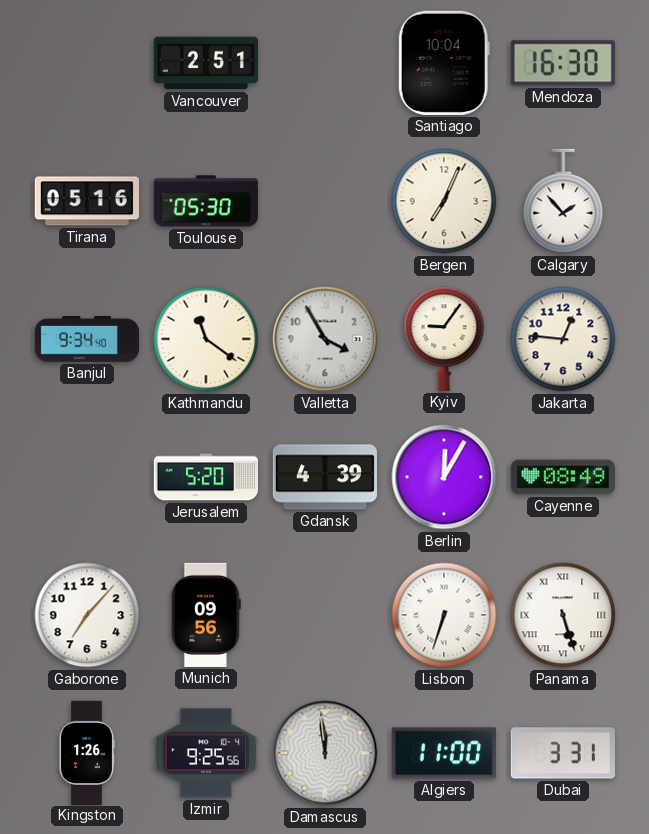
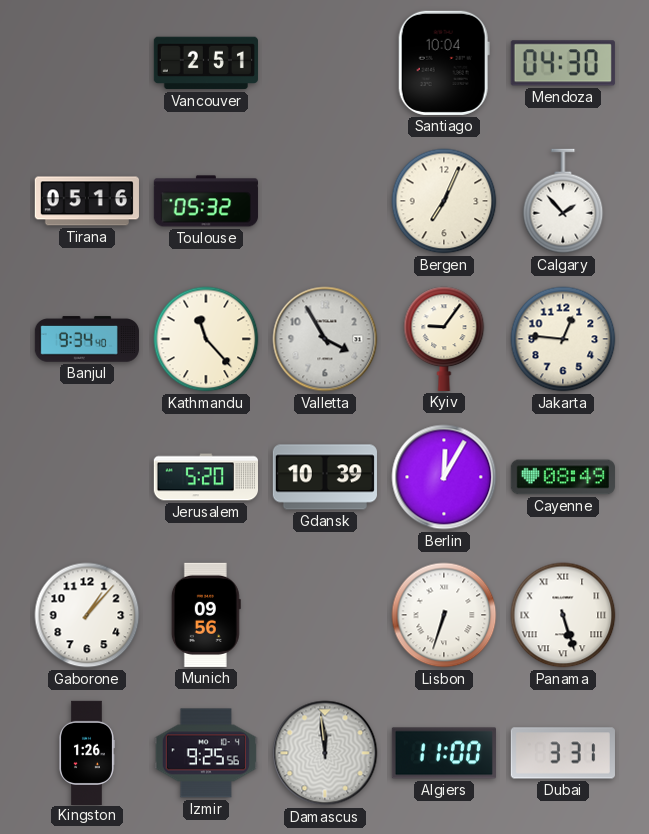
Mendoza: 16:30 -> 04:30
Toulouse: 05:30 -> 05:32
Kathmandu: 11:21 -> 11:23
Gdansk: 4:39 -> 10:39
Gaborone: 7:07 -> 1:07
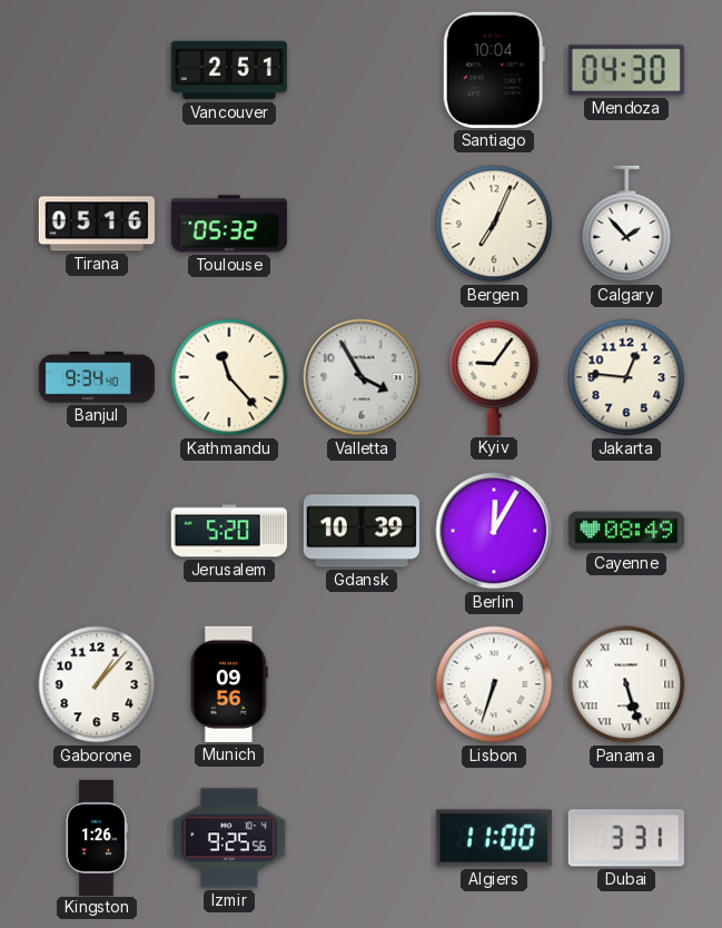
Damascus: 11:59 -> none
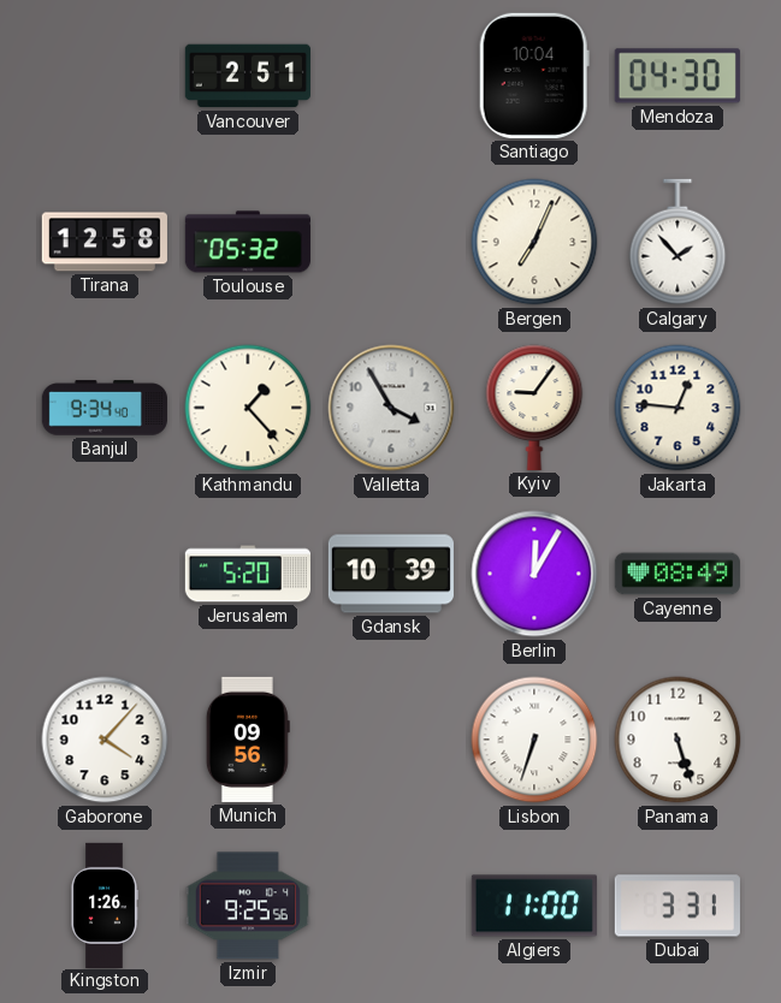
Tirana: 05:16 -> 12:58
Kathmandu: 11:23 -> 1:23
Gaborone: 1:07 -> 4:07
Panama numerals: Roman -> Arabic
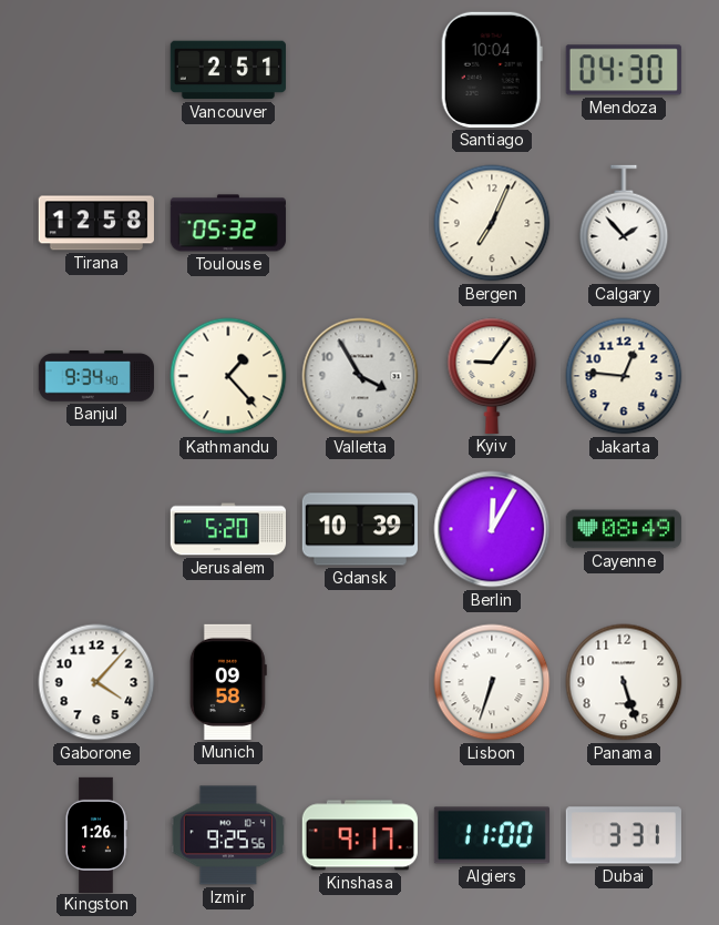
Munich: 09:56 -> 09:58
Kinshasa: none -> 9:17
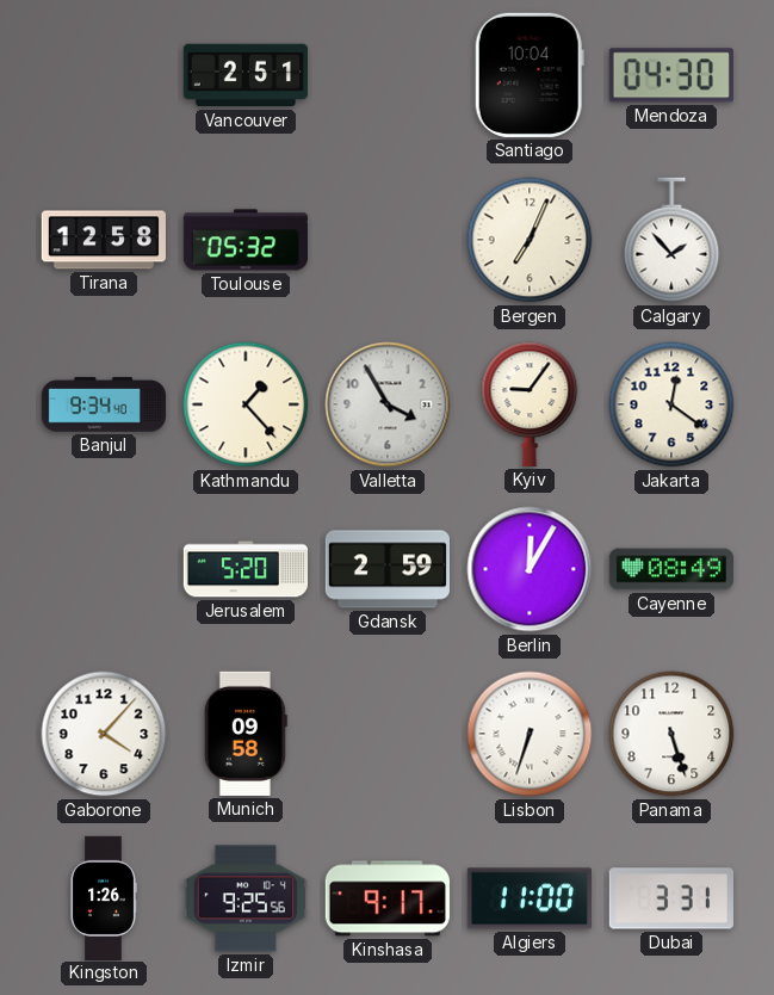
Jakarta: 12:46 -> 12:21
Gdansk: 10:39 -> 2:59
